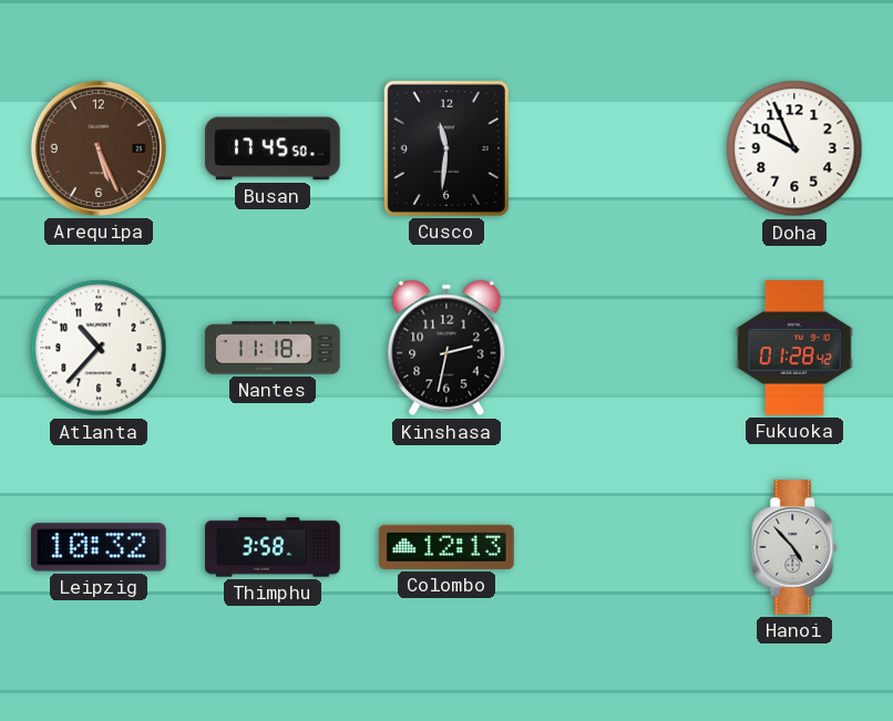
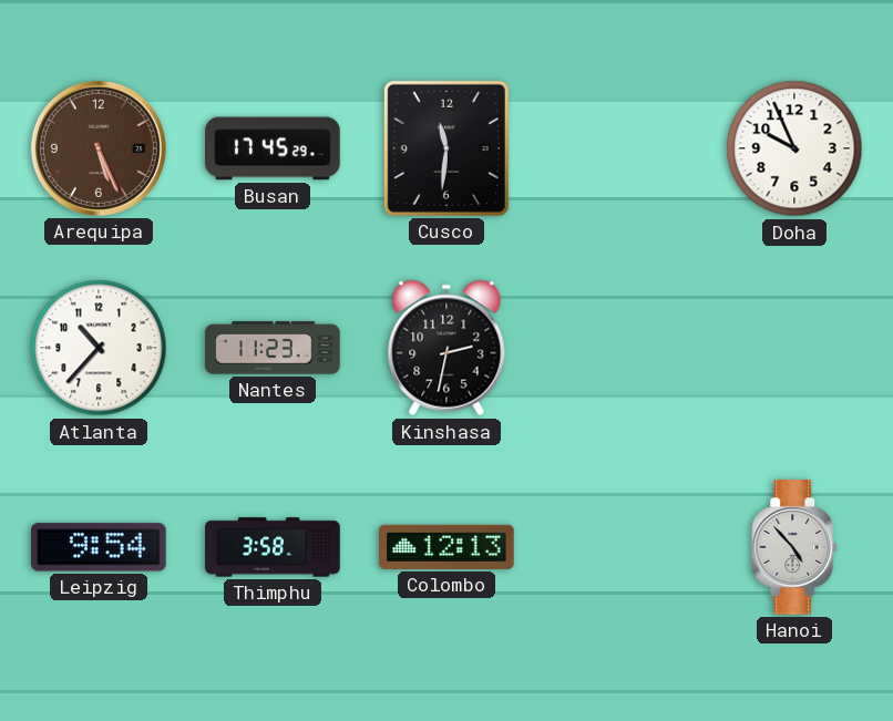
Busan: 17:45:50 -> 17:45:29
Nantes: 11:18 -> 11:23
Fukuoka: 01:28 -> none
Leipzig: 10:32 -> 9:54
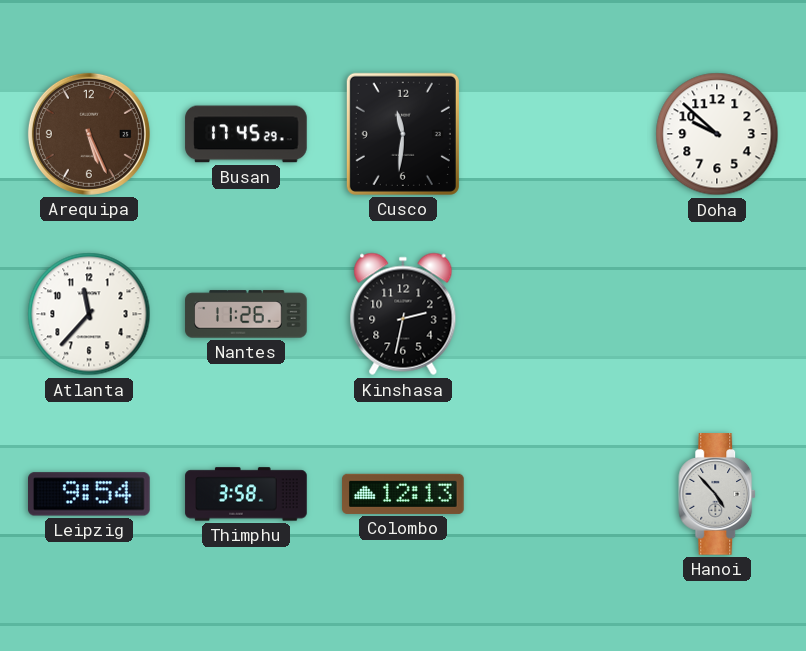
Doha: 9:56 -> 9:52
Atlanta: 10:37 -> 11:37
Nantes: 11:23 -> 11:26
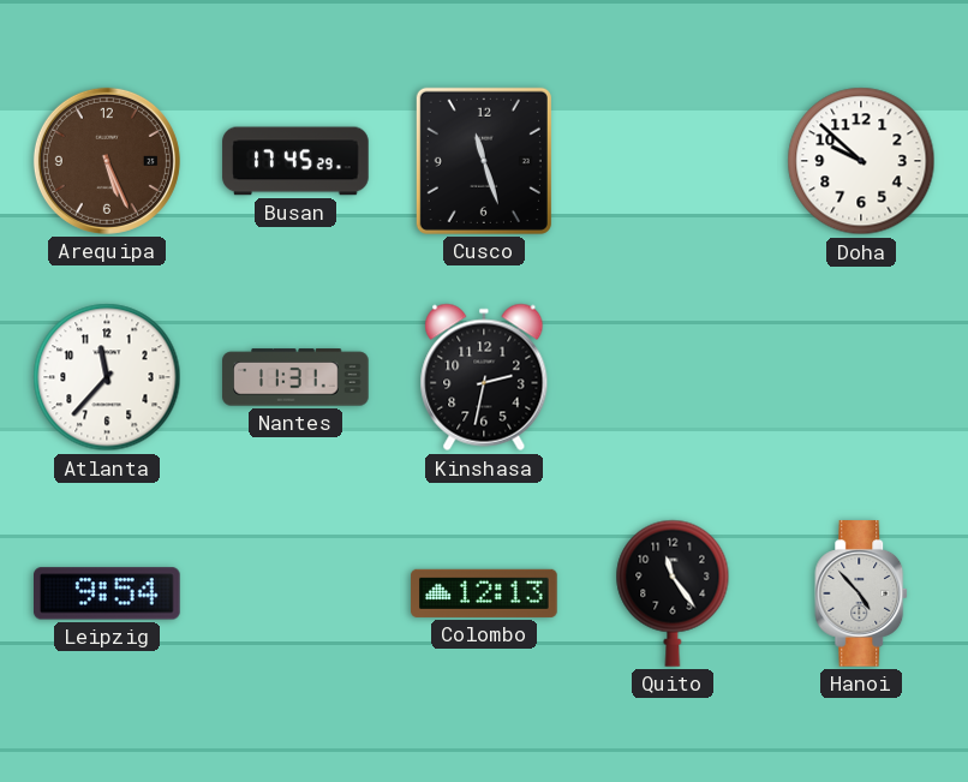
Cusco: 11:31 -> 11:27
Nantes: 11:26 -> 11:31
Thimphu: 3:58 -> none
Quito: none -> 11:24
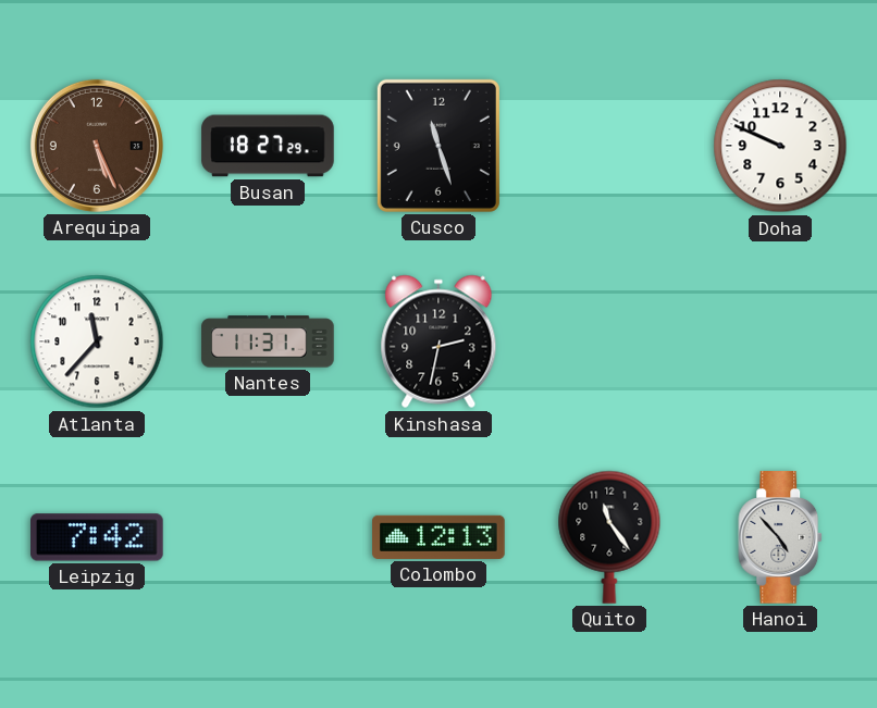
Busan: 17:45 -> 18:27
Doha: 9:52 -> 9:49
Leipzig: 9:54 -> 7:42
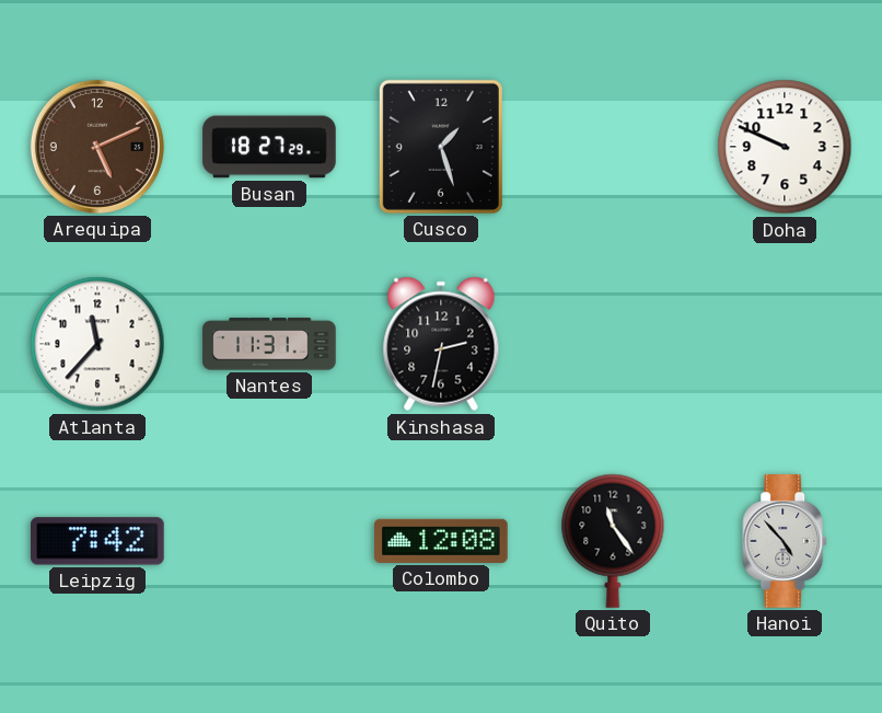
Arequipa: 5:26 -> 5:11
Cusco: 11:27 -> 1:27
Colombo: 12:13 -> 12:08
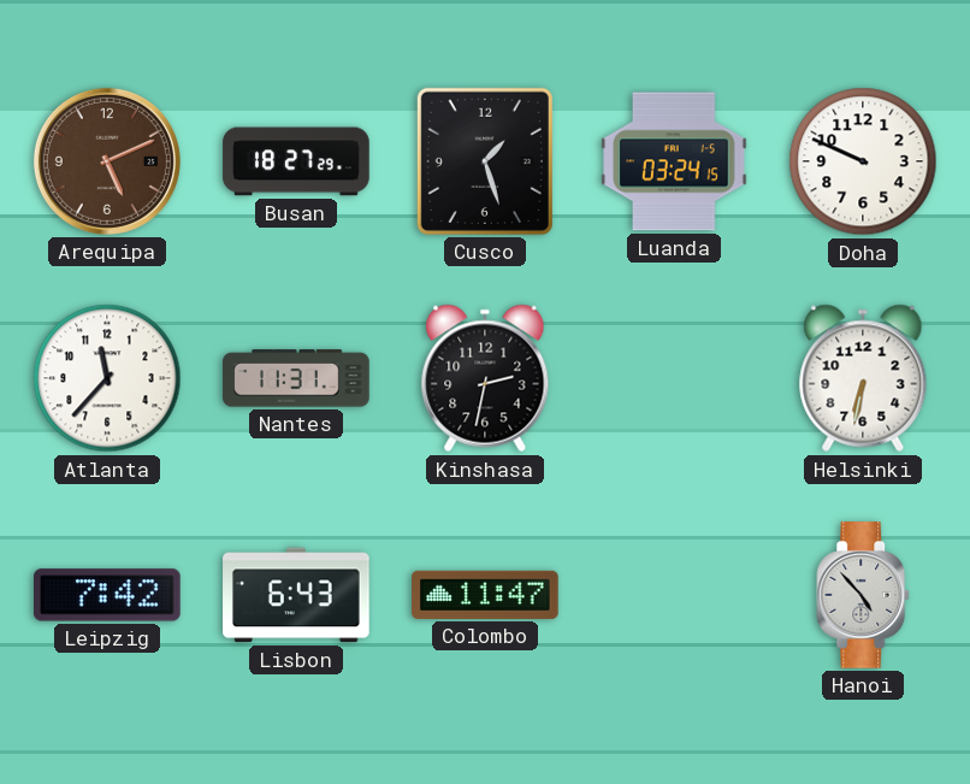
Luanda: none -> 03:24
Helsinki: none -> 6:32
Lisbon: none -> 6:43
Colombo: 12:08 -> 11:47
Quito: 11:24 -> none
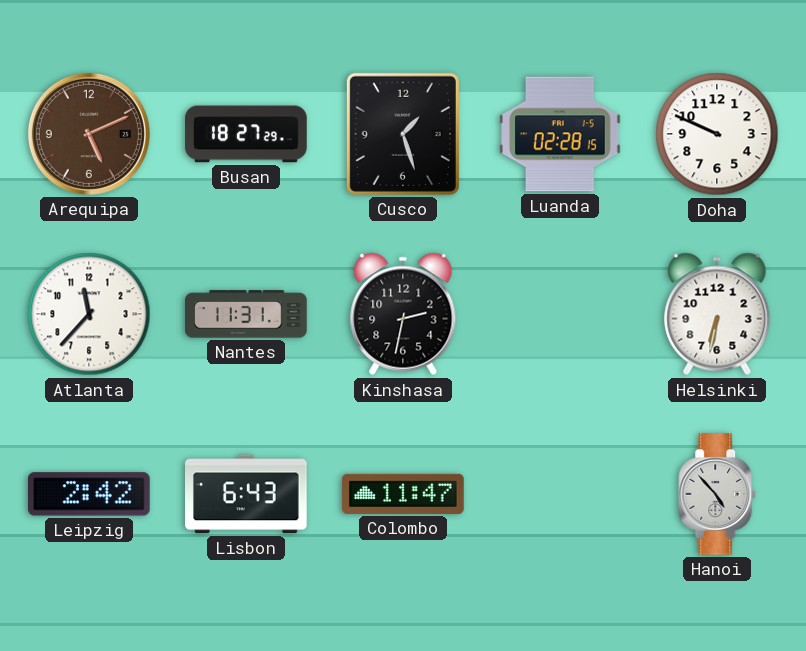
Luanda: 03:24 -> 02:28
Leipzig: 7:42 -> 2:42
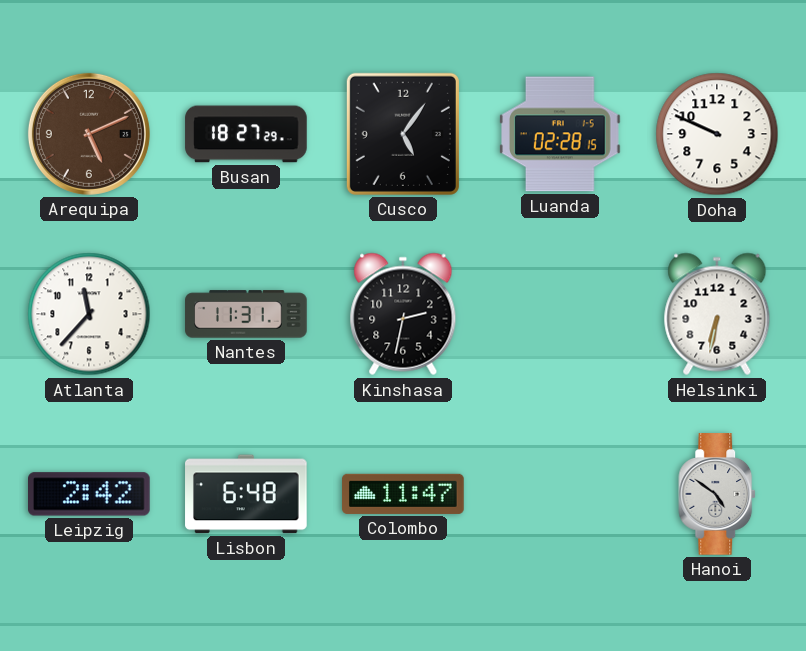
Cusco: 1:27 -> 5:06
Lisbon: 6:43 -> 6:48
Hanoi: 4:53 -> 4:51
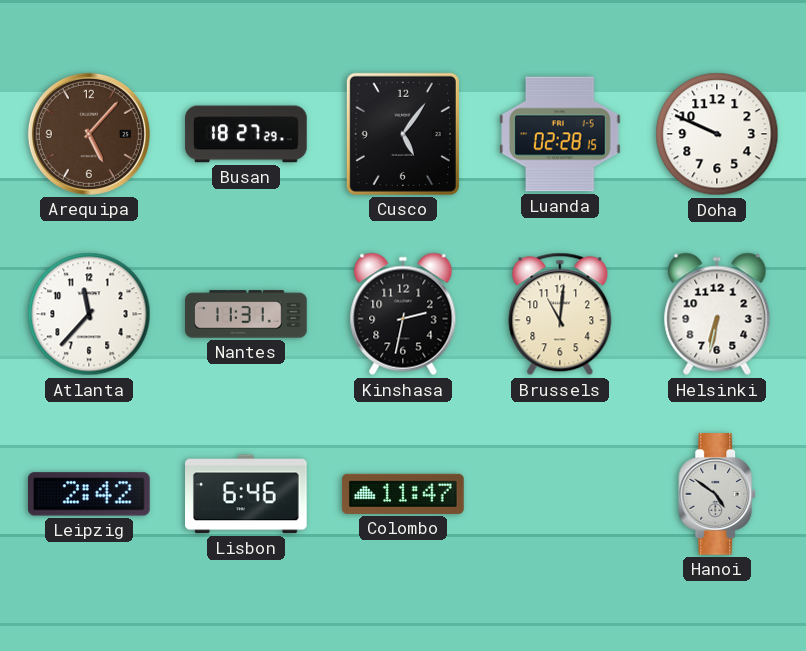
Arequipa: 5:11 -> 5:07
Brussels: none -> 11:01
Lisbon: 6:48 -> 6:46
